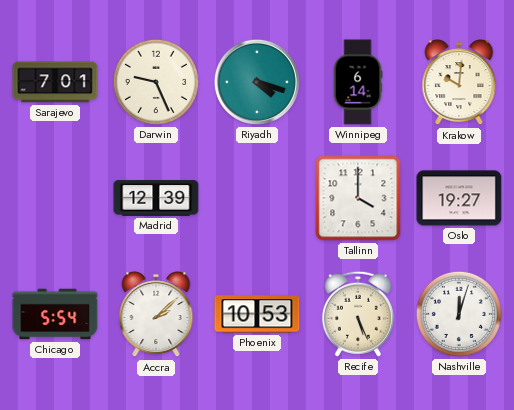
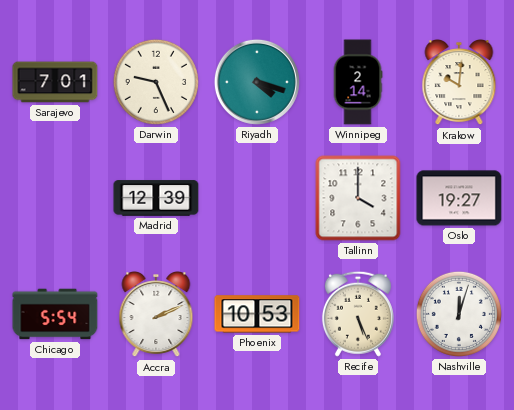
Winnipeg: 6:14 -> 2:14
Accra: 2:08 -> 2:11
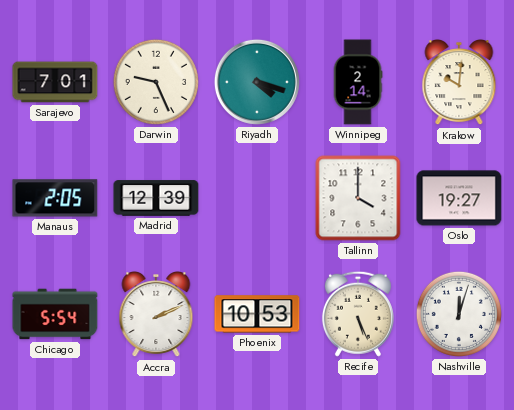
Manaus: none -> 2:05
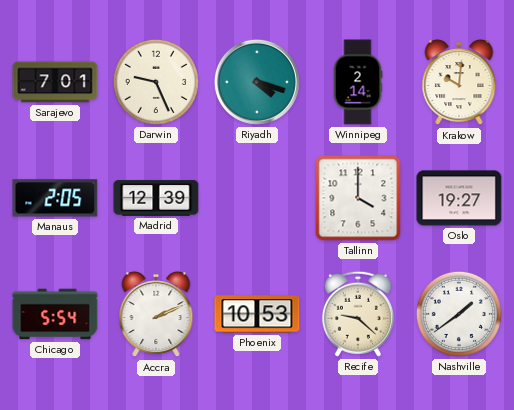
Recife: 5:26 -> 9:22
Nashville: 12:03 -> 1:39
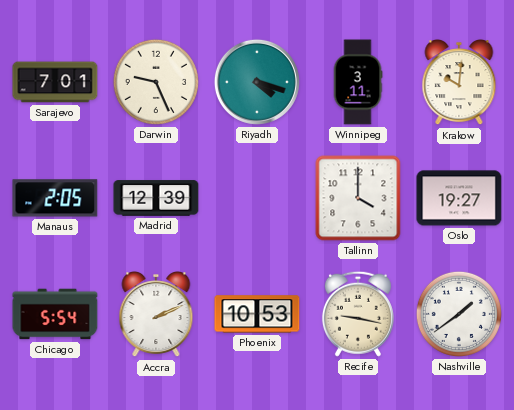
Winnipeg: 2:14 -> 3:11
Recife: 9:22 -> 9:17
